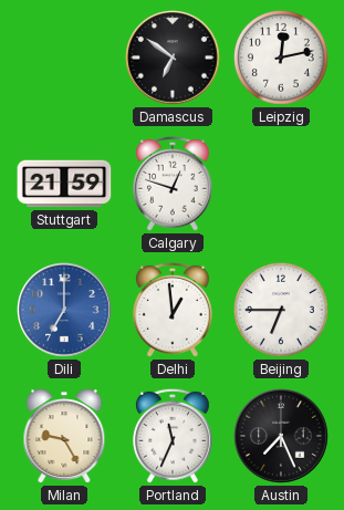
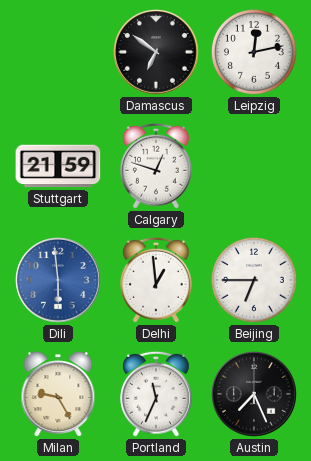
Dili: 7:00 -> 5:59
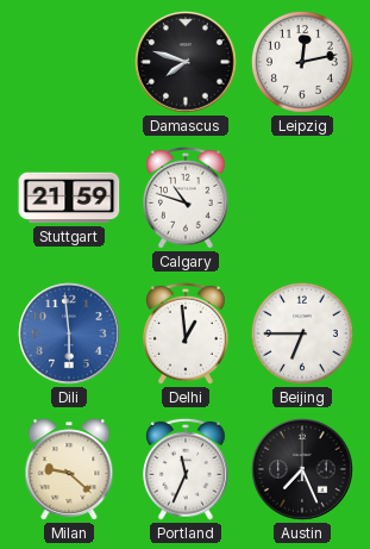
Damascus: 6:51 -> 7:48
Calgary: 12:48 -> 10:48
Milan: 9:25 -> 9:22
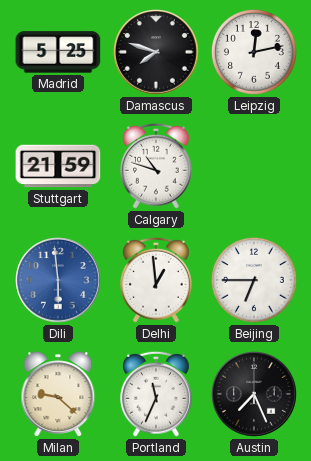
Madrid: none -> 5:25
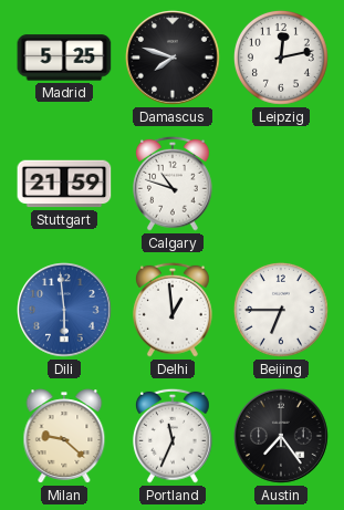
Austin: 7:26 -> 7:24
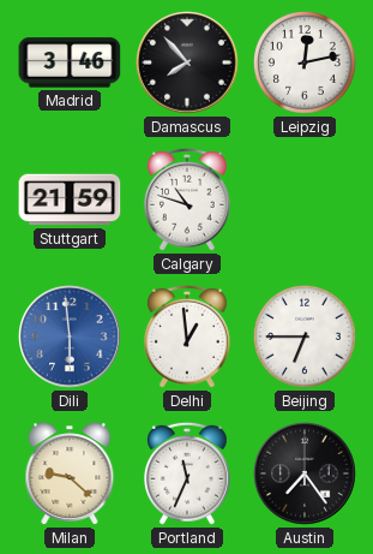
Madrid: 5:25 -> 3:46
Damascus: 7:48 -> 7:53
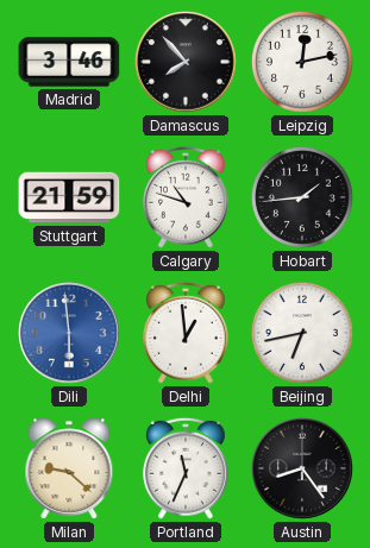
Hobart: none -> 1:44
Beijing: 6:45 -> 6:43
Austin: 7:24 -> 8:24
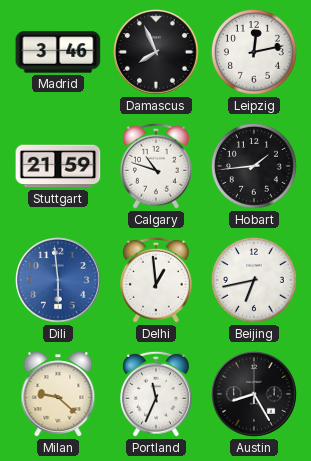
Damascus: 7:53 -> 7:56
Austin: 8:24 -> 8:25
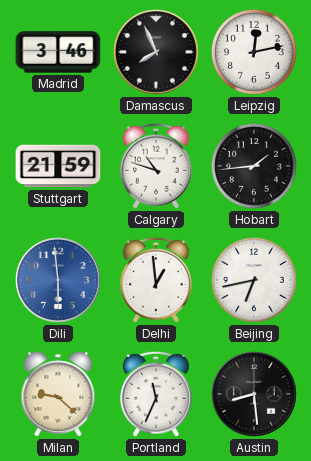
Austin: 8:25 -> 8:29
